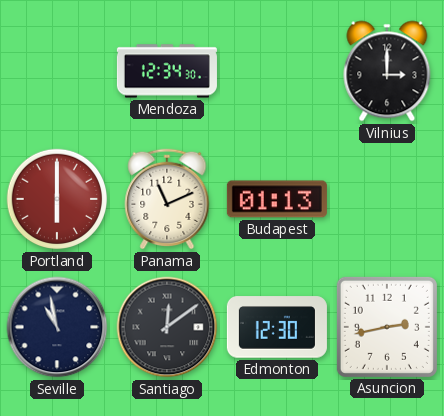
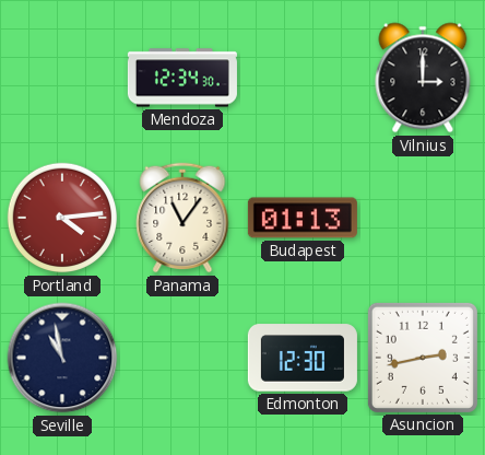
Portland: 6:00 -> 4:14
Panama: 11:11 -> 11:06
Santiago: 12:09 -> none
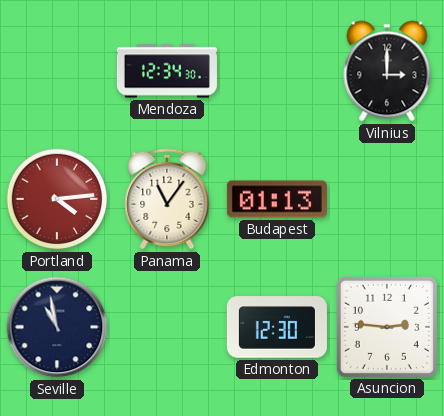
Asuncion: 2:43 -> 2:46
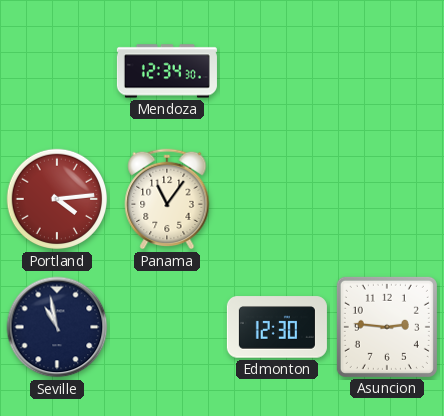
Vilnius: 3:00 -> none
Budapest: 01:13 -> none
